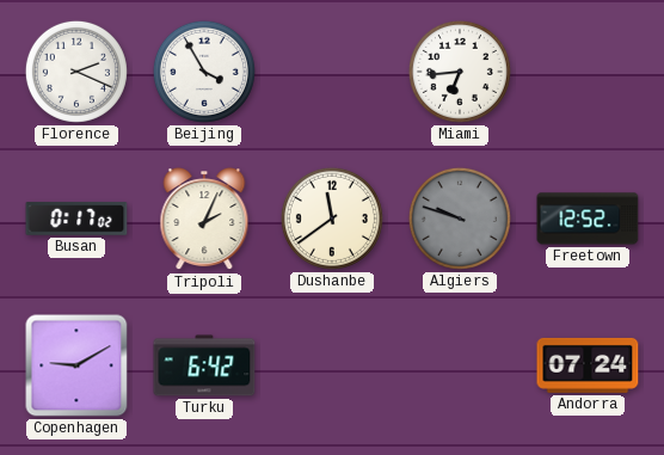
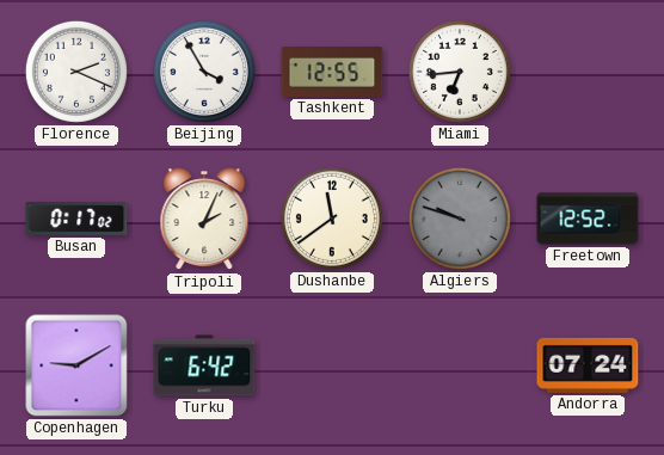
Tashkent: none -> 12:55
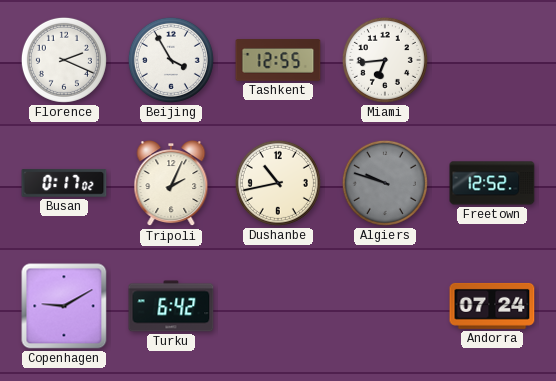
Dushanbe: 11:39 -> 10:43
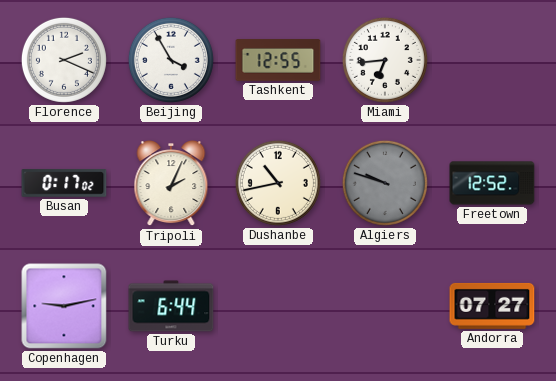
Copenhagen: 9:10 -> 9:13
Turku: 6:42 -> 6:44
Andorra: 07:24 -> 07:27
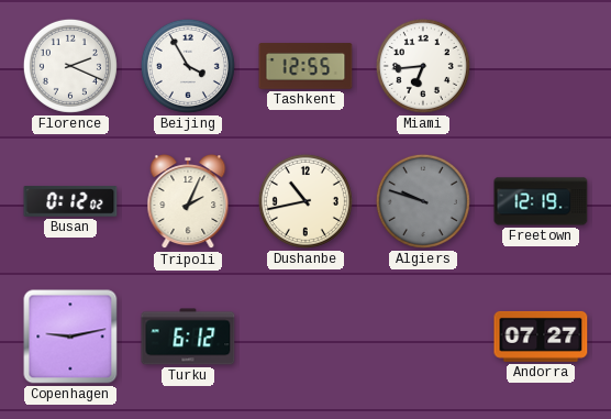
Busan: 0:17 -> 0:12
Freetown: 12:52 -> 12:19
Turku: 6:44 -> 6:12
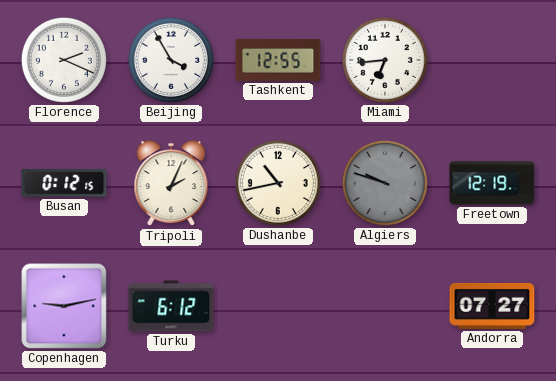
Busan: 0:12:02 -> 0:12:15
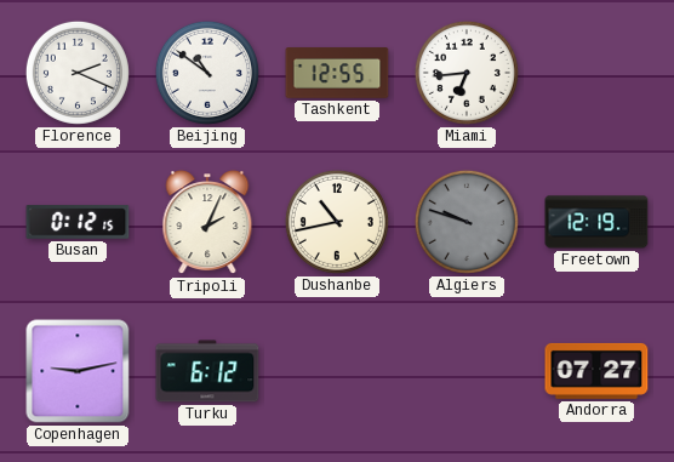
Beijing: 3:55 -> 10:51
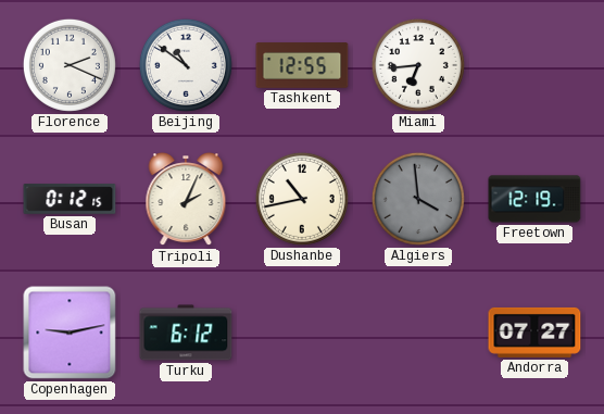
Algiers: 9:48 -> 3:59
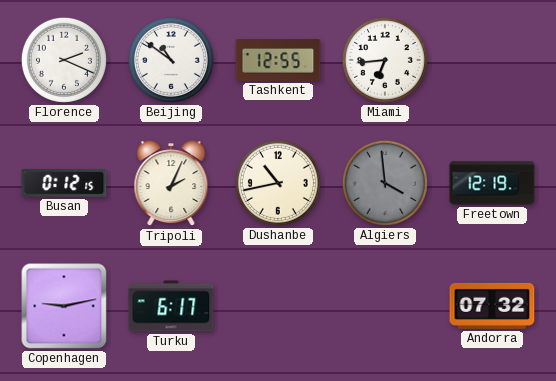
Turku: 6:12 -> 6:17
Andorra: 07:27 -> 07:32
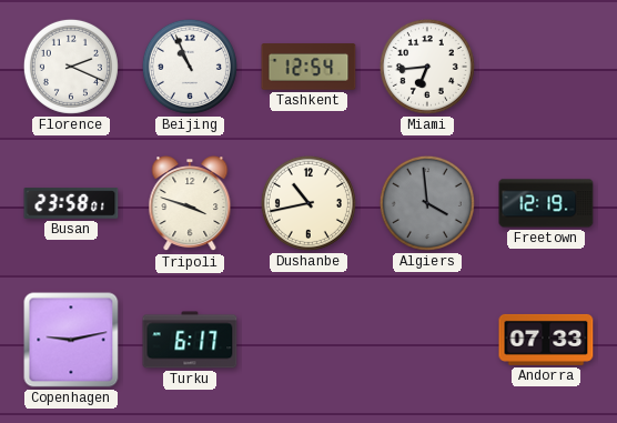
Beijing: 10:51 -> 10:56
Tashkent: 12:55 -> 12:54
Busan: 0:12 -> 23:58
Tripoli: 2:04 -> 3:48
Andorra: 07:32 -> 07:33
